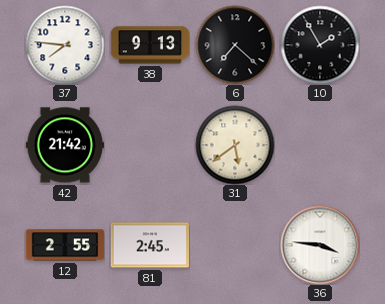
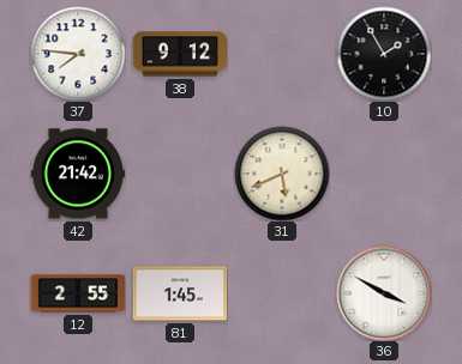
38: 9:13 -> 9:12
6: 7:22 -> none
31: 5:39 -> 5:41
81: 2:45 -> 1:45
36: 3:46 -> 3:50
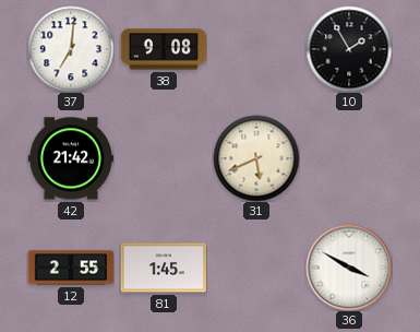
37: 7:46 -> 7:01
38: 9:12 -> 9:08
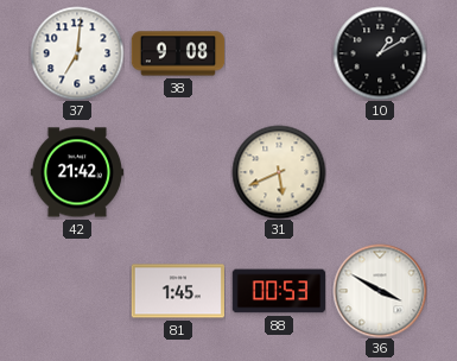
10: 1:55 -> 1:10
12: 2:55 -> none
88: none -> 00:53
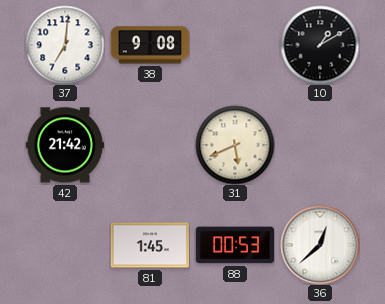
36: 3:50 -> 12:38
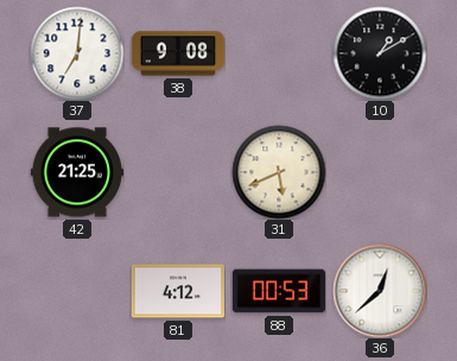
42: 21:42 -> 21:25
81: 1:45 -> 4:12
